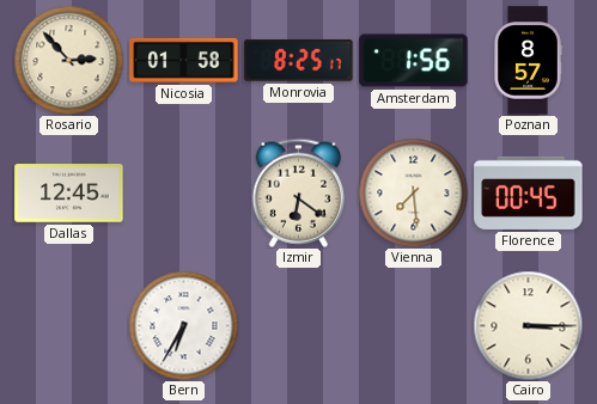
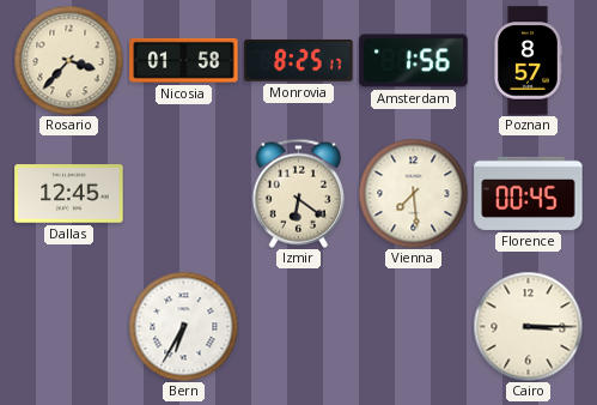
Rosario: 2:53 -> 3:37
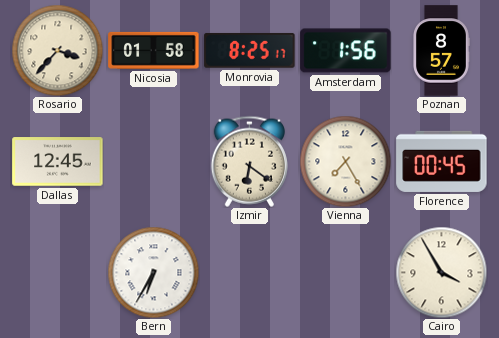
Vienna: 7:29 -> 7:25
Cairo: 3:15 -> 3:55
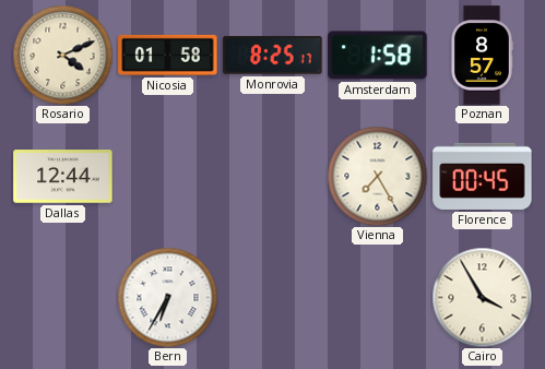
Rosario: 3:37 -> 4:11
Amsterdam: 1:56 -> 1:58
Dallas: 12:45 -> 12:44
Izmir: 6:21 -> none
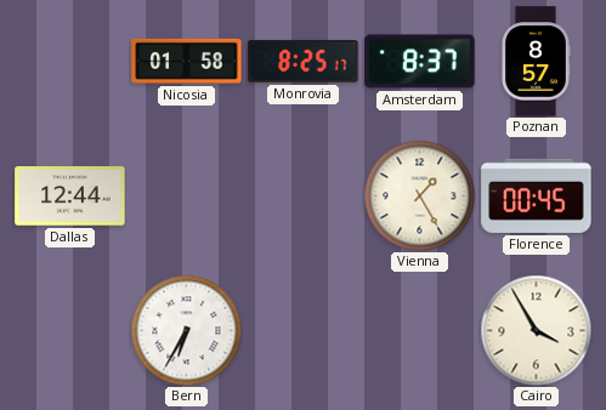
Rosario: 4:11 -> none
Amsterdam: 1:58 -> 8:37
Vienna: 7:25 -> 1:25
